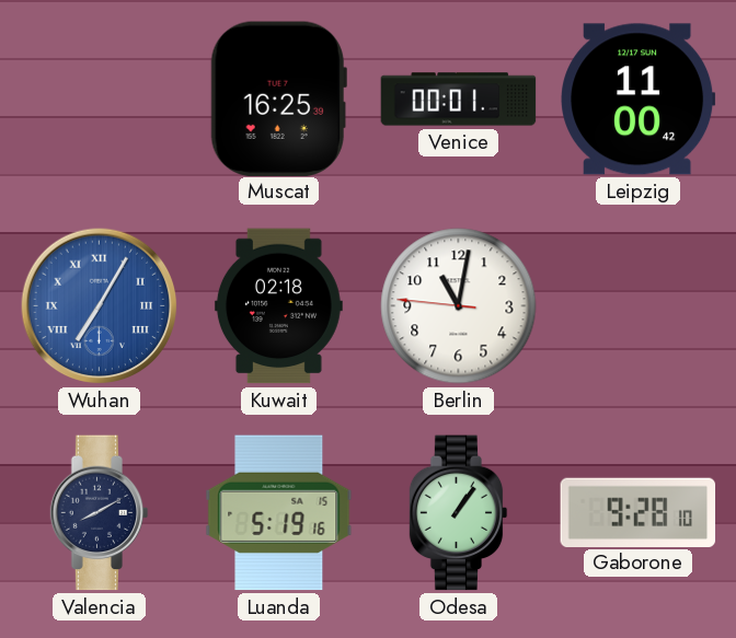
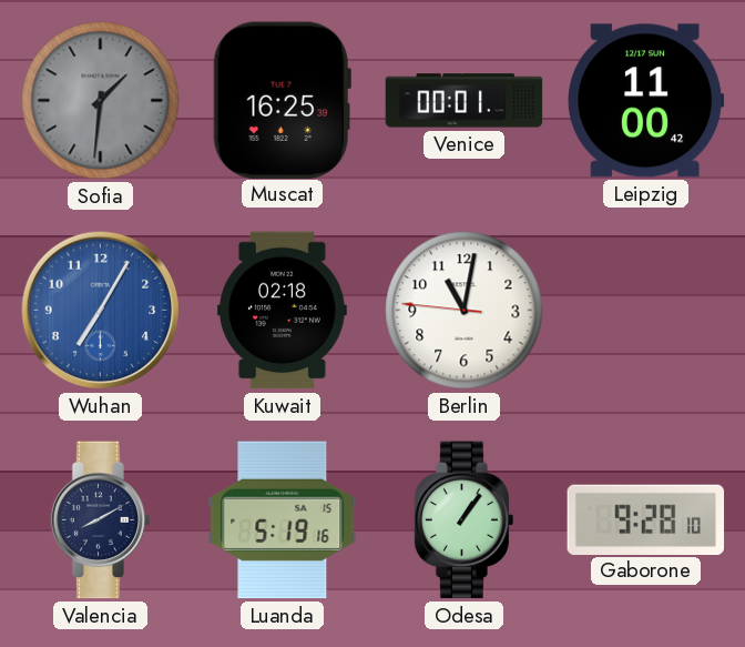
Sofia: none -> 1:31
Wuhan numerals: Roman -> Arabic
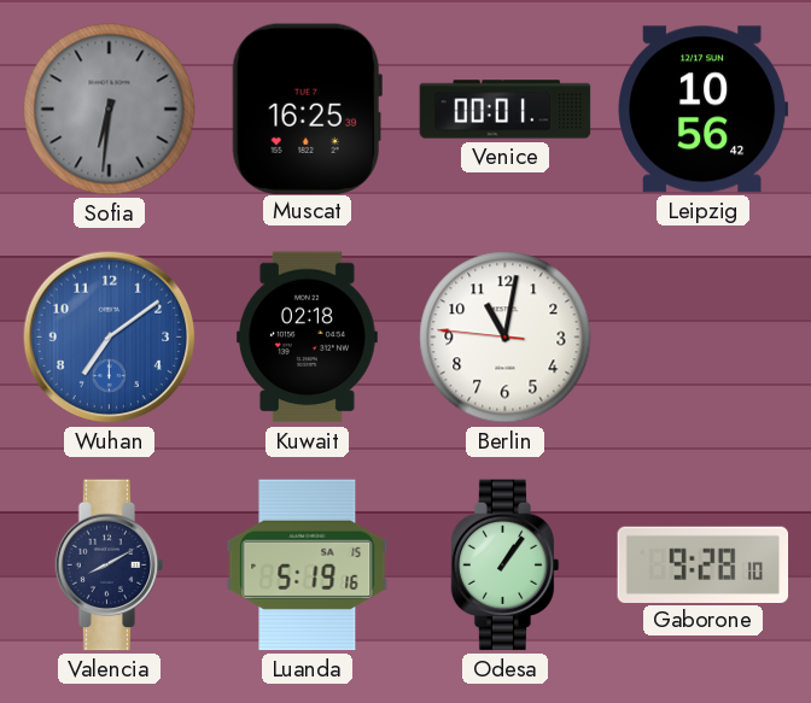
Sofia: 1:31 -> 6:31
Leipzig: 11:00 -> 10:56
Wuhan: 7:05 -> 7:09
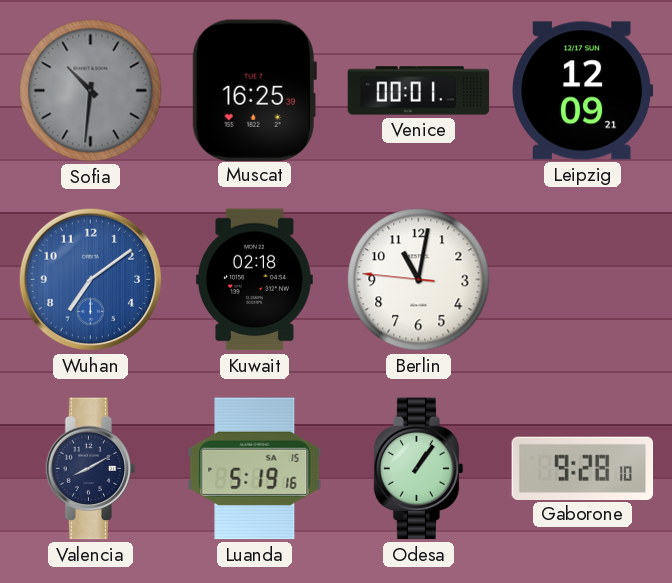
Sofia: 6:31 -> 10:31
Leipzig: 10:56 -> 12:09
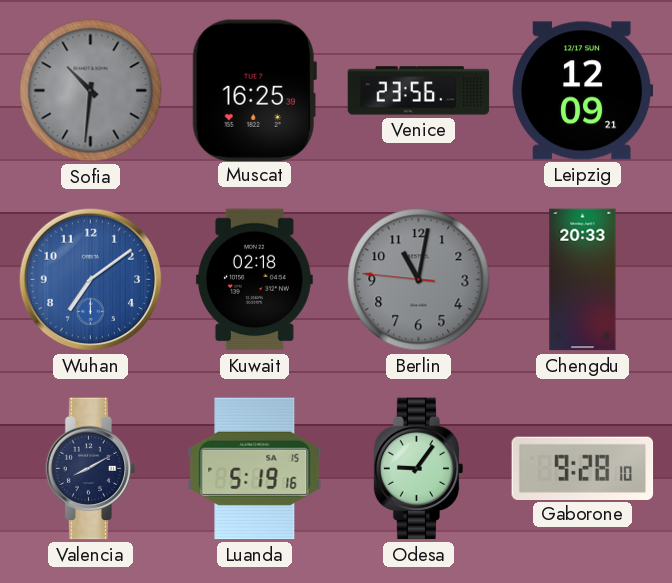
Venice: 00:01 -> 23:56
Berlin dial: white -> grey
Chengdu: none -> 20:33
Odesa: 1:06 -> 9:06
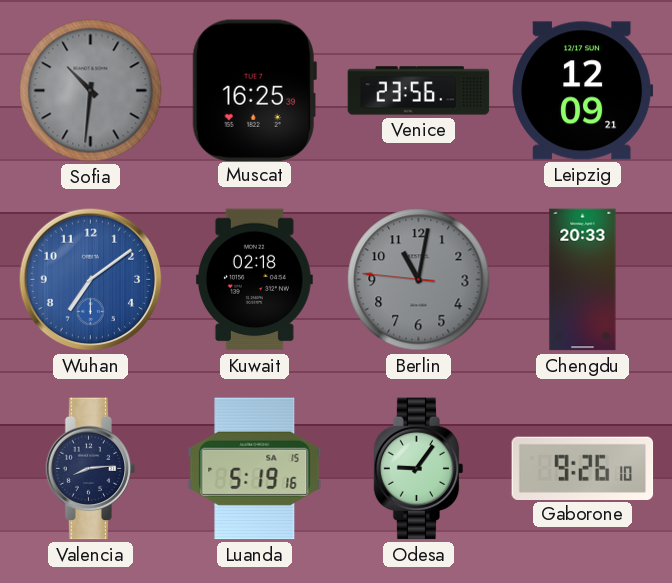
Valencia: 8:10 -> 8:14
Gaborone: 9:28 -> 9:26
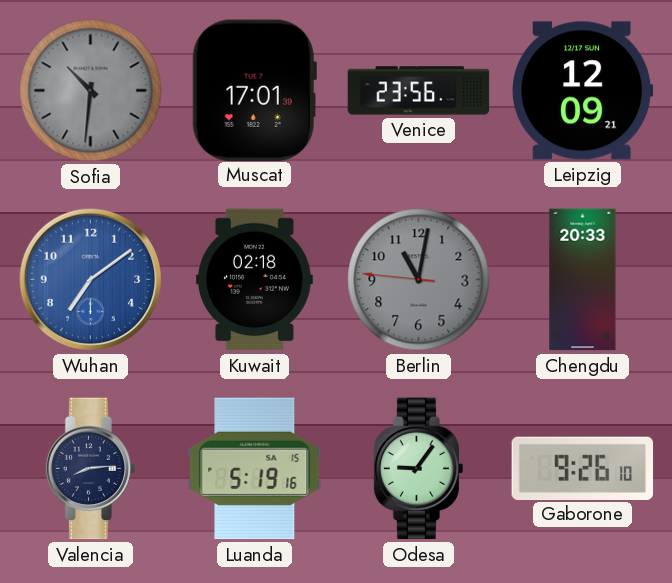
Muscat: 16:25 -> 17:01
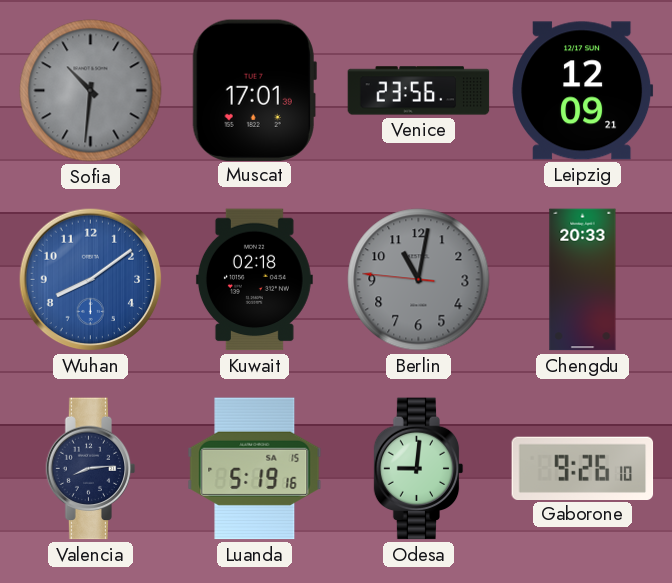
Wuhan: 7:09 -> 8:09
Odesa: 9:06 -> 9:01
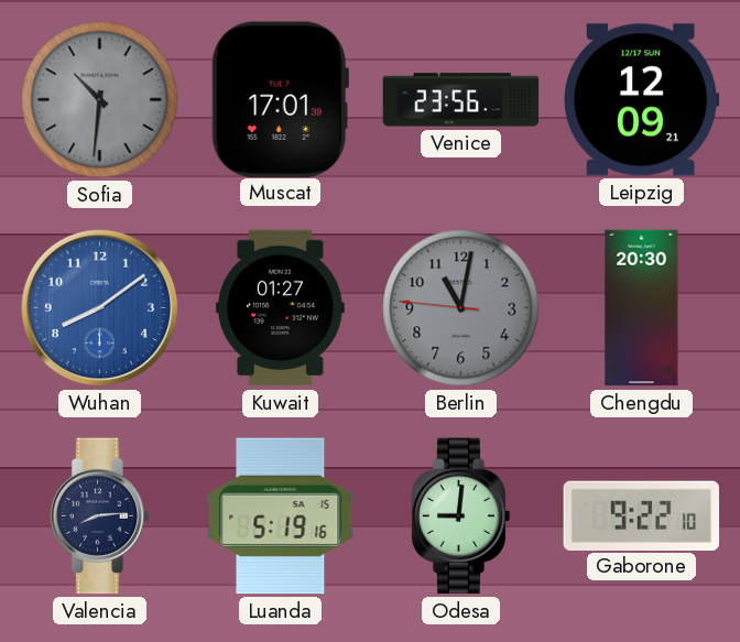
Kuwait: 02:18 -> 01:27
Chengdu: 20:33 -> 20:30
Gaborone: 9:26 -> 9:22
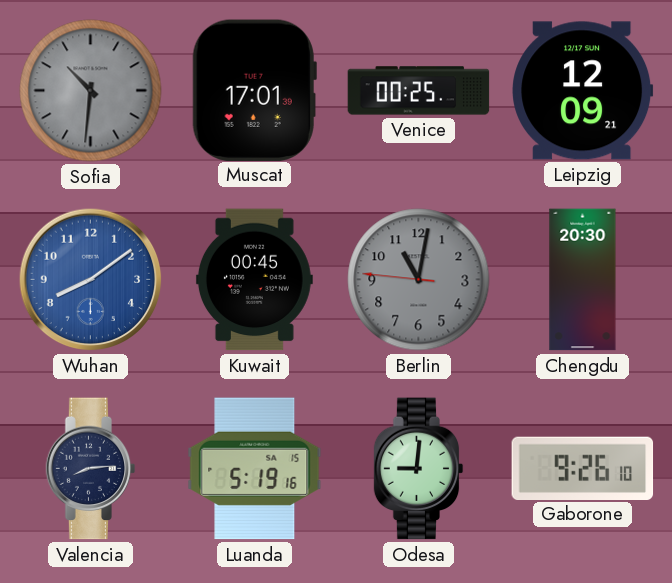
Venice: 23:56 -> 00:25
Kuwait: 01:27 -> 00:45
Gaborone: 9:22 -> 9:26
